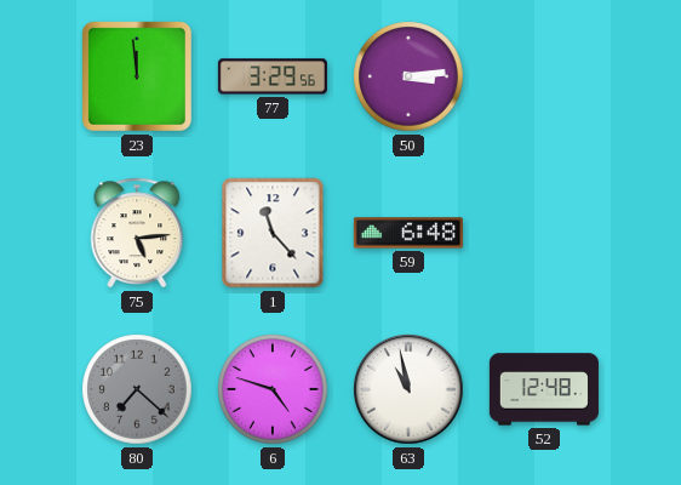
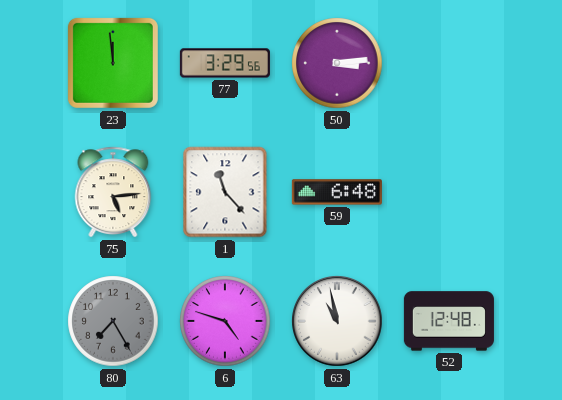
80: 7:22 -> 7:25
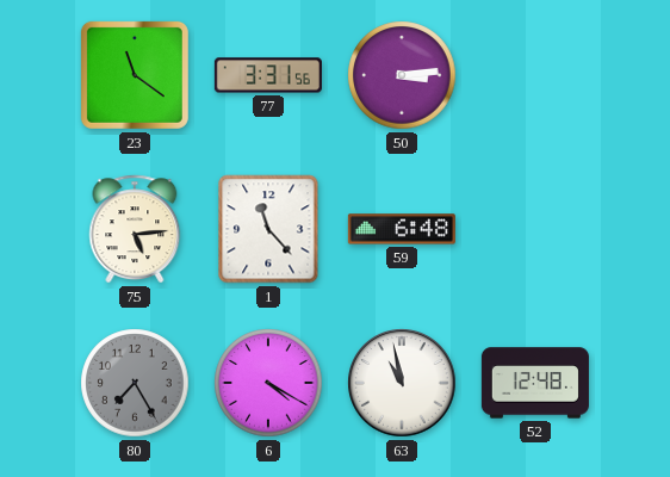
23: 11:59 -> 11:21
77: 3:29 -> 3:31
6: 4:48 -> 4:20
